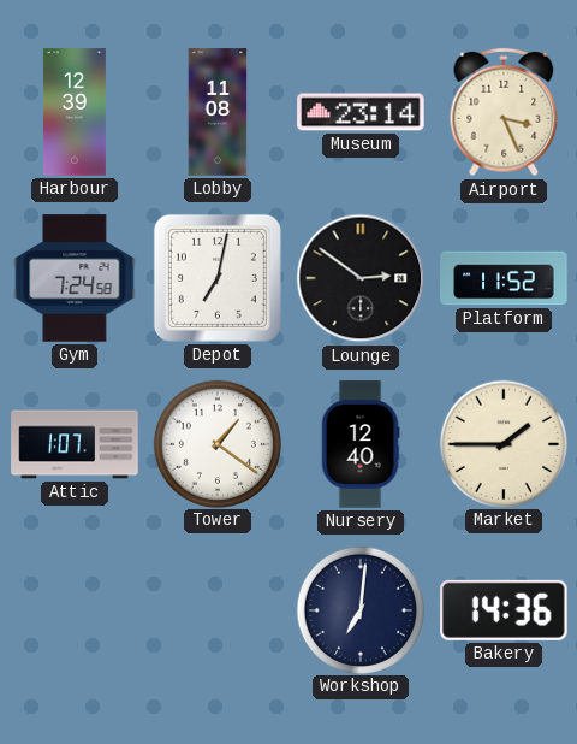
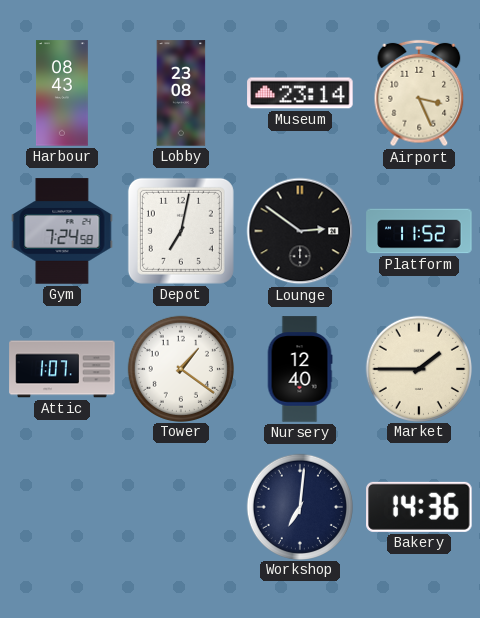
Harbour: 12:39 -> 08:43
Lobby: 11:08 -> 23:08
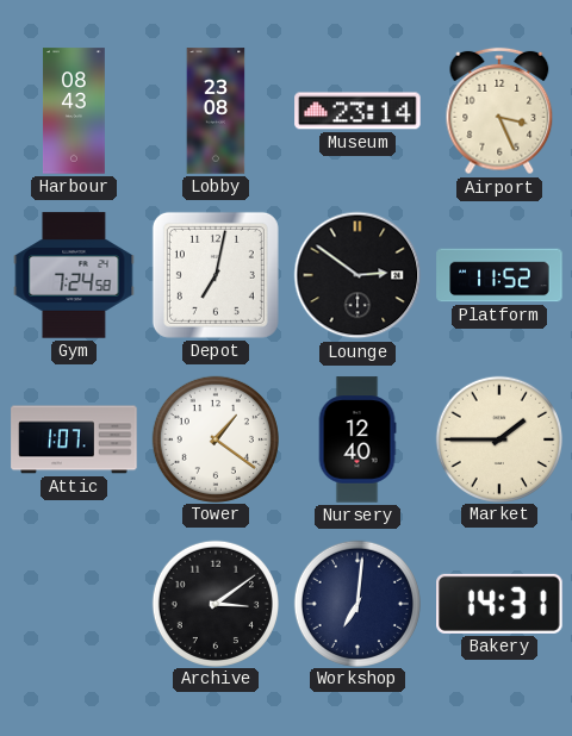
Archive: none -> 3:09
Bakery: 14:36 -> 14:31
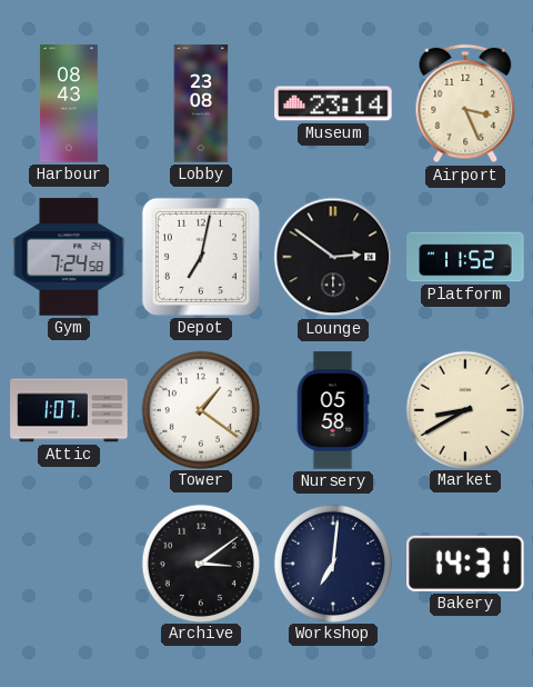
Nursery: 12:40 -> 05:58
Market: 1:45 -> 8:40
